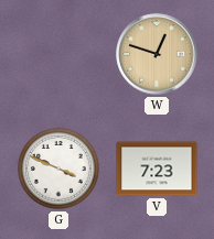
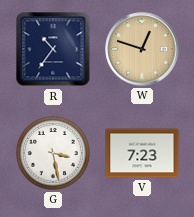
R: none -> 10:36
G: 3:49 -> 3:28
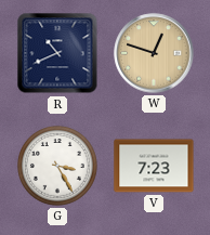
R: 10:36 -> 10:41
G: 3:28 -> 3:25
